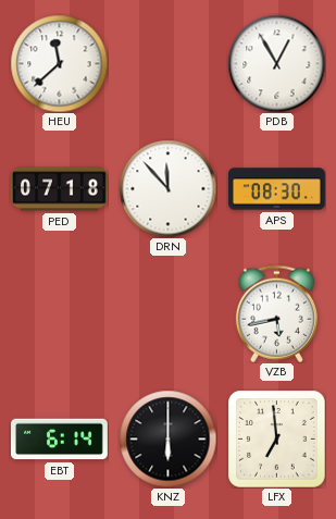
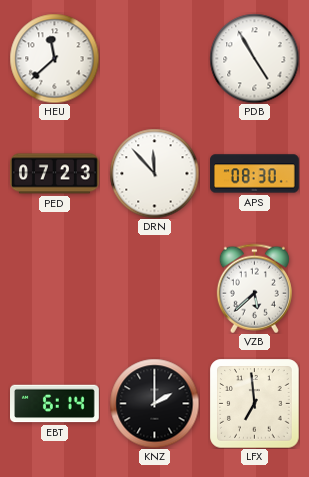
PDB: 12:55 -> 4:55
PED: 07:18 -> 07:23
VZB: 5:43 -> 5:38
KNZ: 6:00 -> 2:00
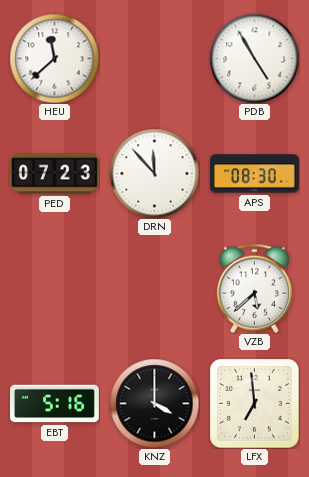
EBT: 6:14 -> 5:16
KNZ: 2:00 -> 4:00
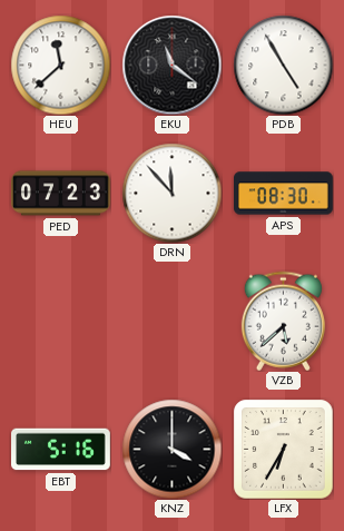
EKU: none -> 11:21
LFX: 6:59 -> 6:35
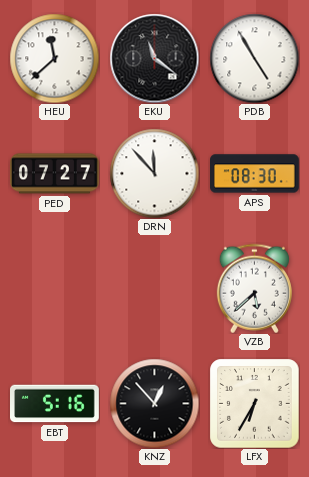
PED: 07:23 -> 07:27
KNZ: 4:00 -> 12:53
